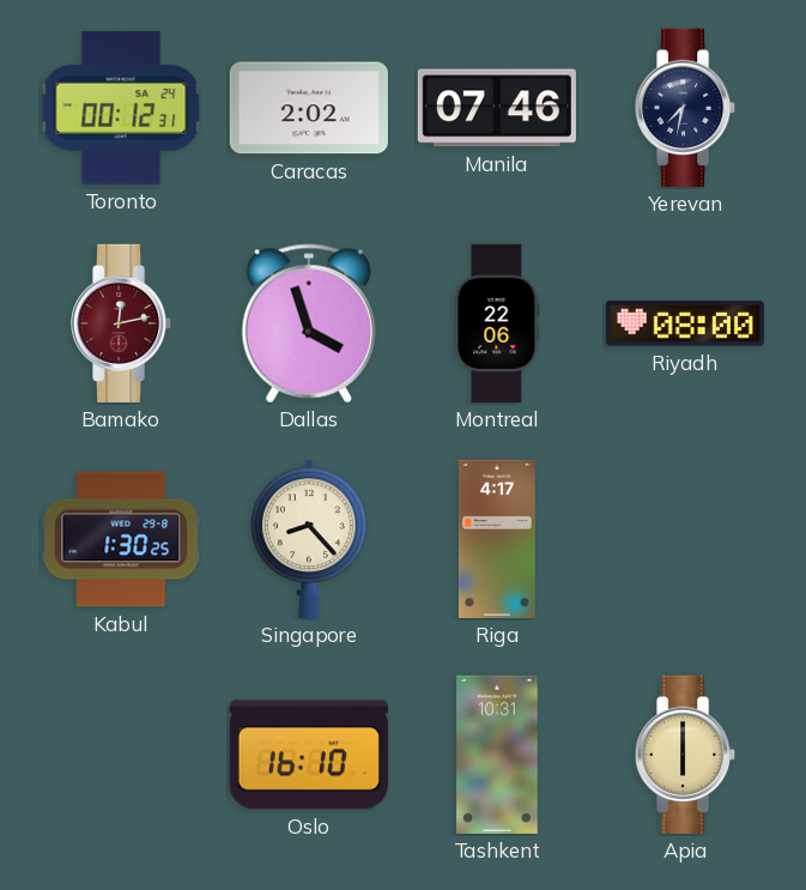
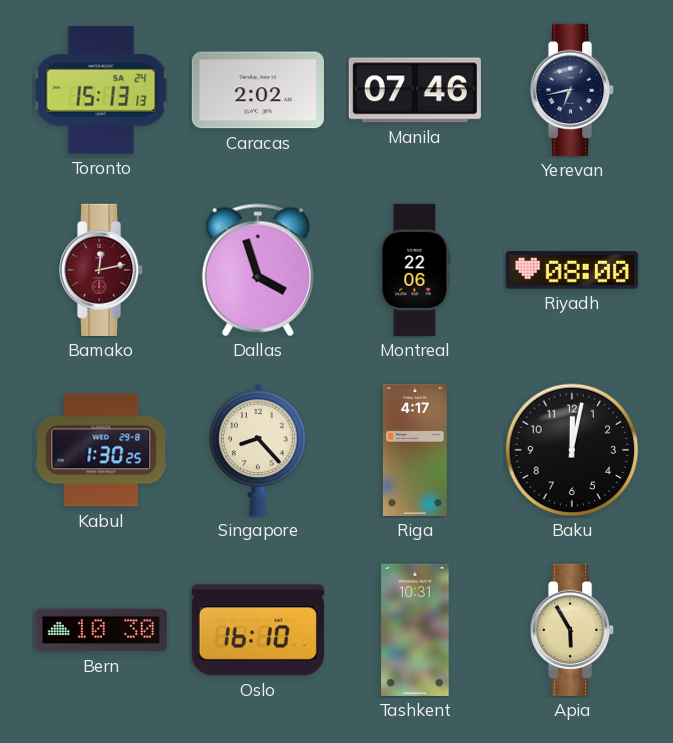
Toronto: 00:12 -> 15:13
Yerevan: 7:32 -> 6:43
Baku: none -> 12:02
Bern: none -> 10:30
Apia: 6:00 -> 5:55
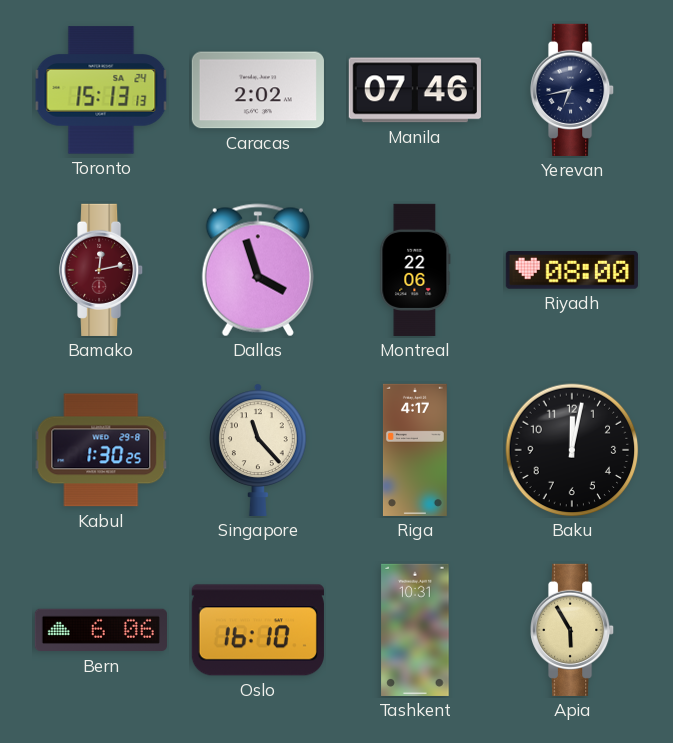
Singapore: 8:23 -> 11:23
Bern: 10:30 -> 6:06
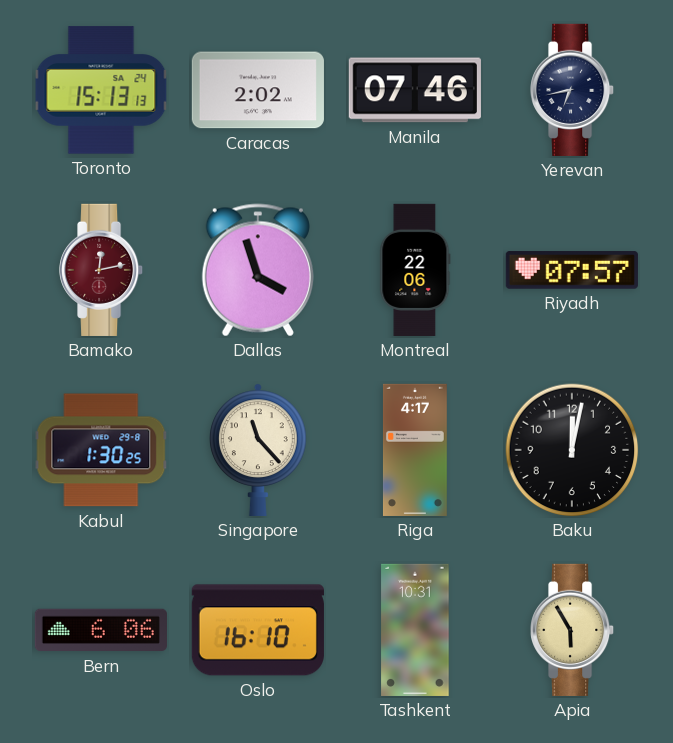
Riyadh: 08:00 -> 07:57
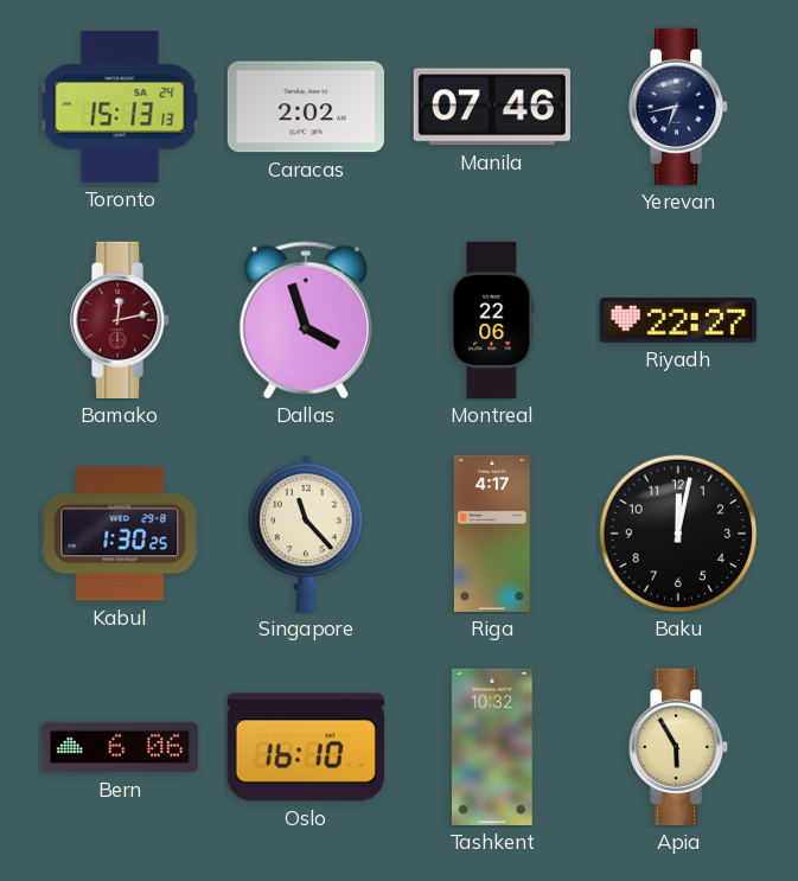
Riyadh: 07:57 -> 22:27
Tashkent: 10:31 -> 10:32
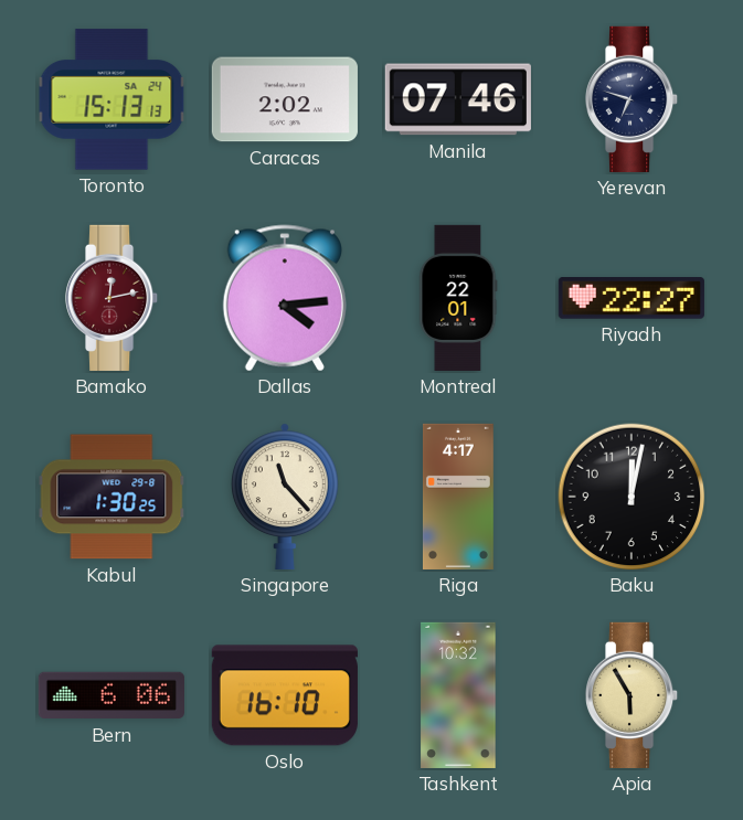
Yerevan: 6:43 -> 6:48
Dallas: 3:57 -> 4:14
Montreal: 22:06 -> 22:01
